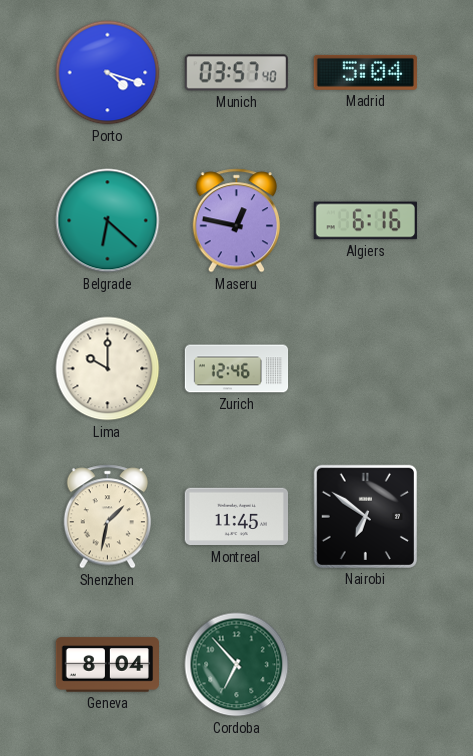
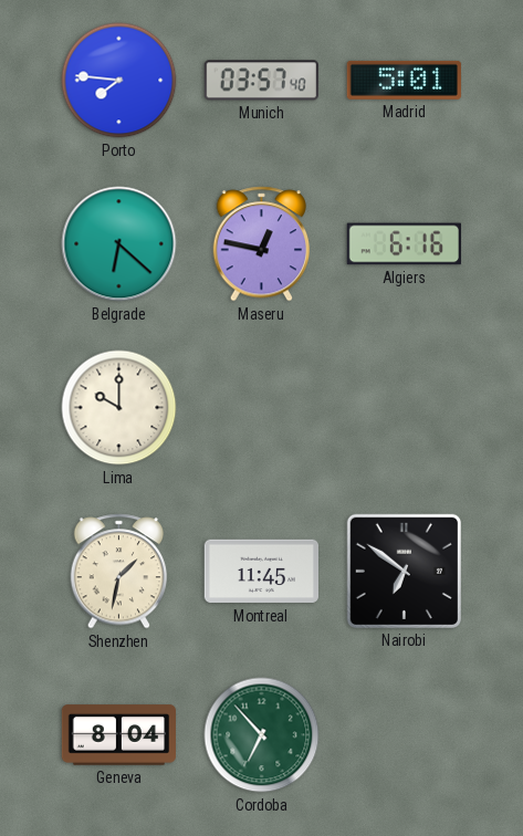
Porto: 4:18 -> 7:46
Madrid: 5:04 -> 5:01
Zurich: 12:46 -> none
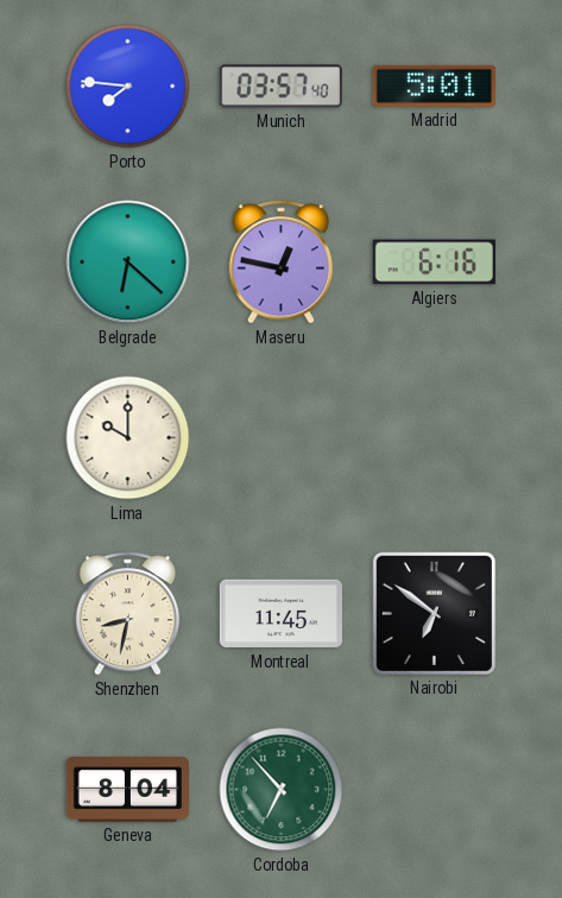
Shenzhen: 1:32 -> 8:32
